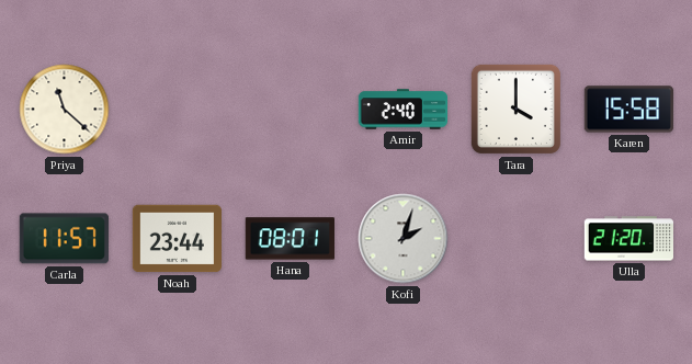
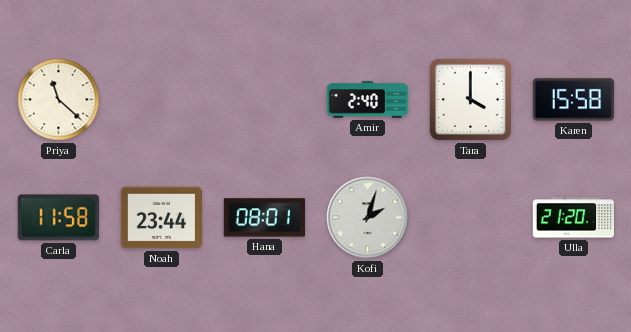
Carla: 11:57 -> 11:58
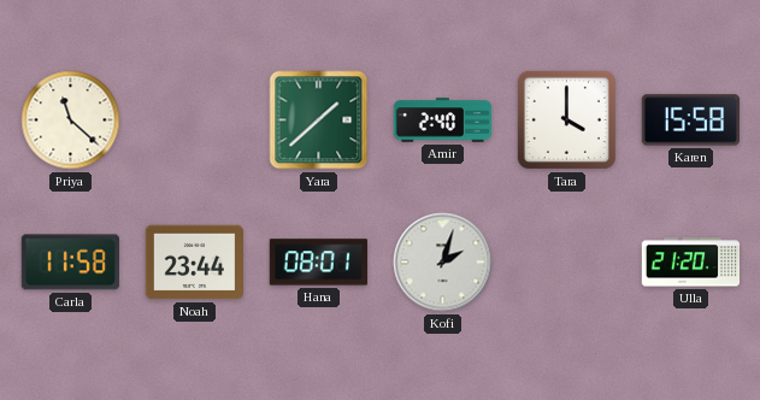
Yara: none -> 1:38
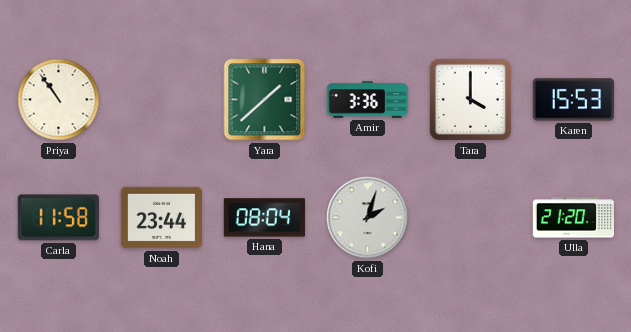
Priya: 11:22 -> 10:54
Amir: 2:40 -> 3:36
Karen: 15:58 -> 15:53
Hana: 08:01 -> 08:04
